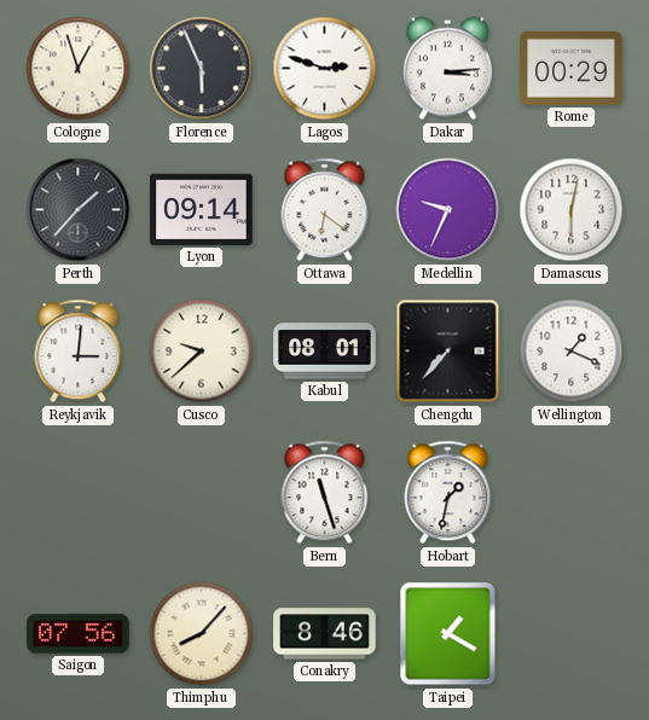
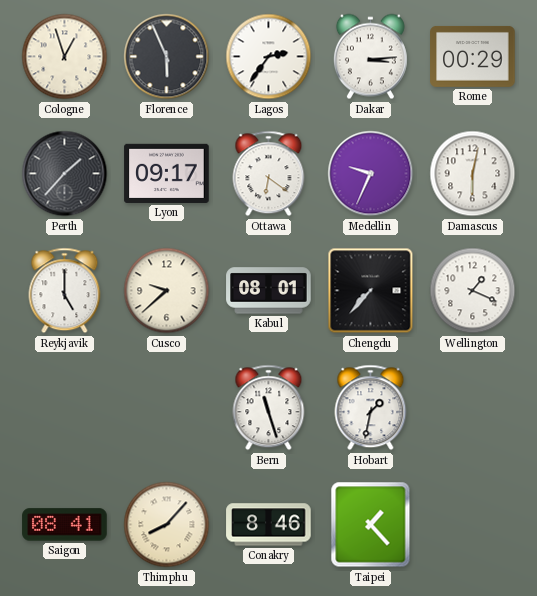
Lagos: 2:48 -> 2:36
Lyon: 09:14 -> 09:17
Reykjavik: 3:01 -> 5:00
Saigon: 07:56 -> 08:41
Taipei: 1:20 -> 1:23
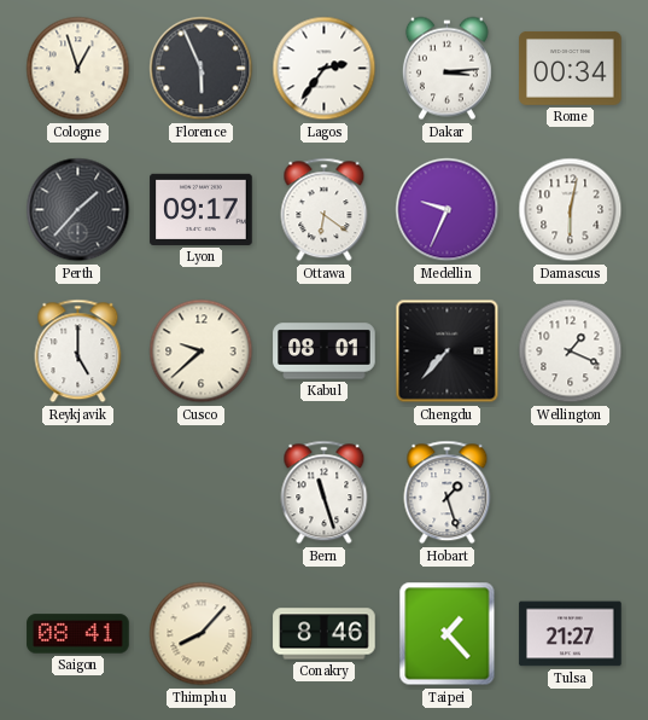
Rome: 00:29 -> 00:34
Hobart: 1:32 -> 1:27
Tulsa: none -> 21:27
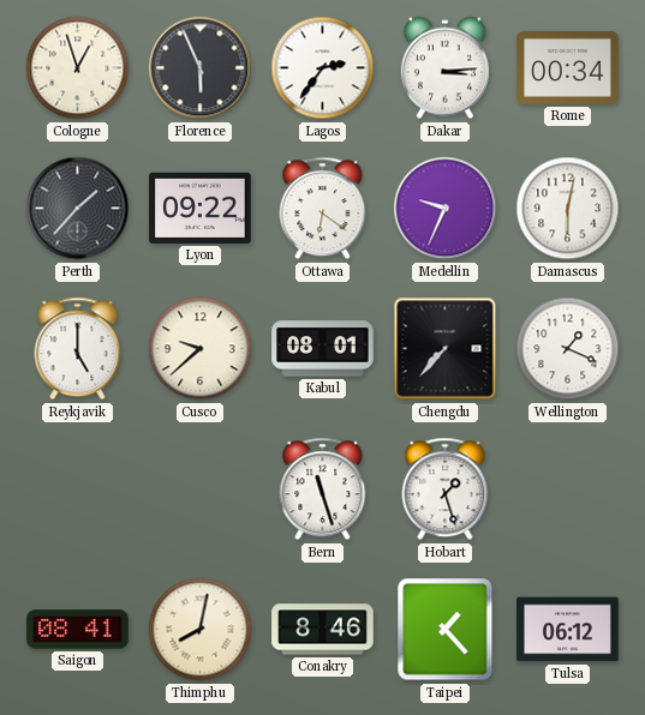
Lyon: 09:17 -> 09:22
Thimphu: 8:07 -> 8:02
Tulsa: 21:27 -> 06:12
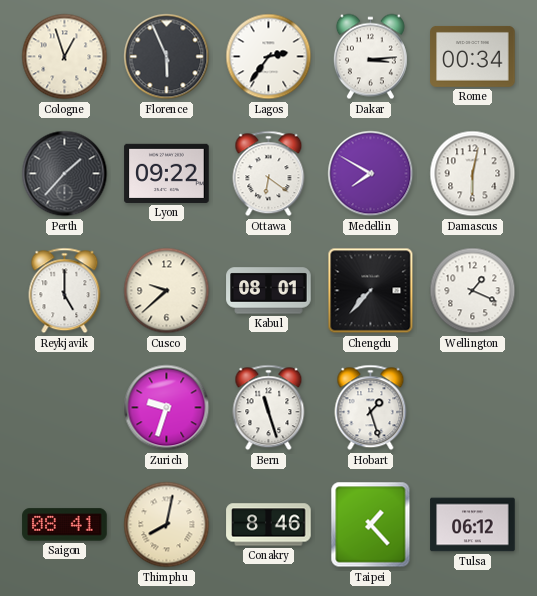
Medellin: 9:34 -> 7:50
Zurich: none -> 9:33
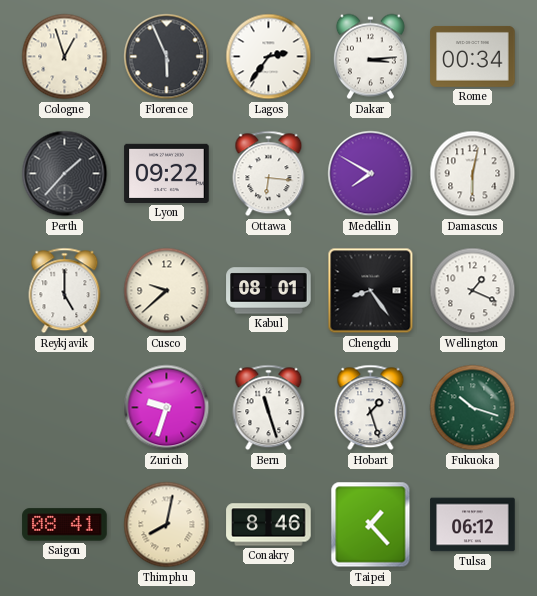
Ottawa: 6:21 -> 6:16
Chengdu: 7:37 -> 8:24
Fukuoka: none -> 10:18
